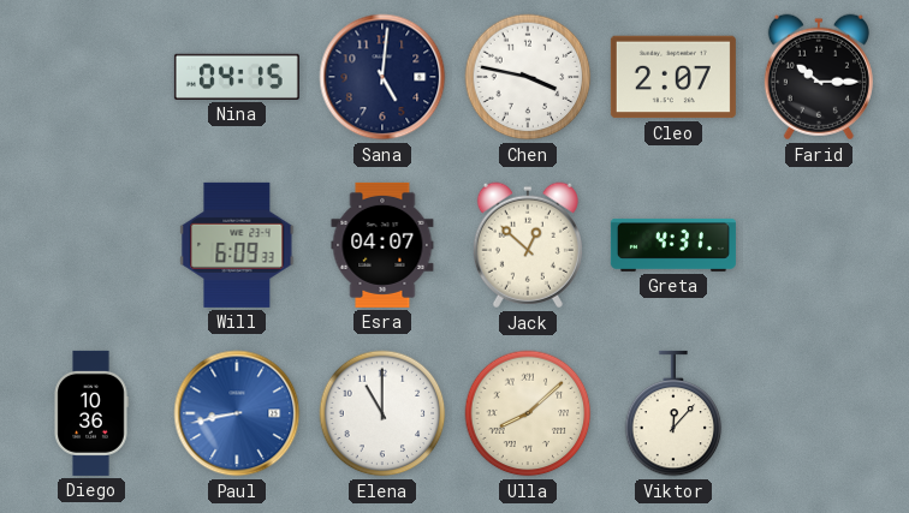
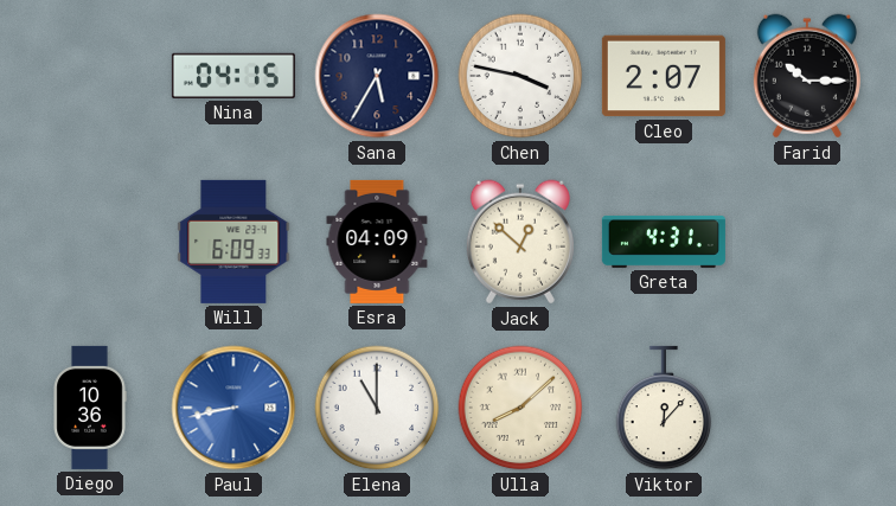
Sana: 5:01 -> 5:35
Esra: 04:07 -> 04:09
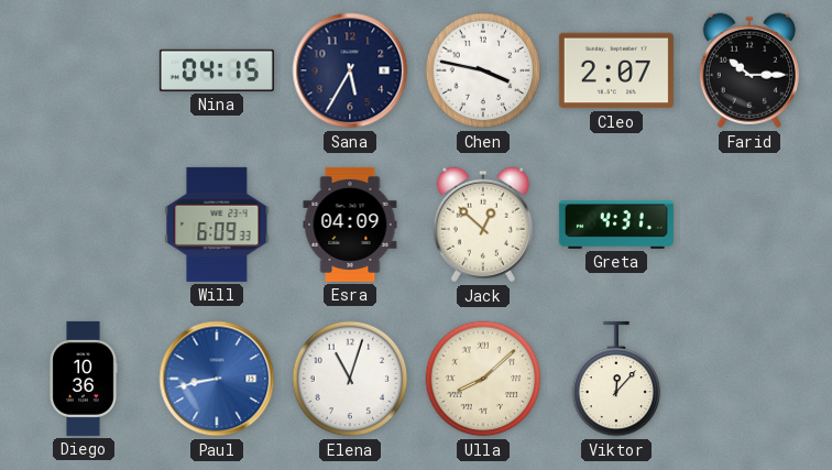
Elena: 11:00 -> 11:03
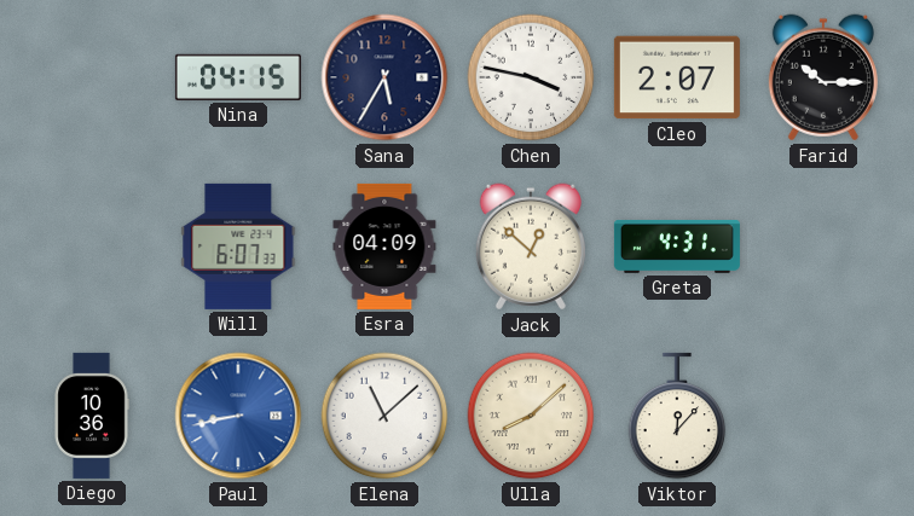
Will: 6:09 -> 6:07
Elena: 11:03 -> 11:08
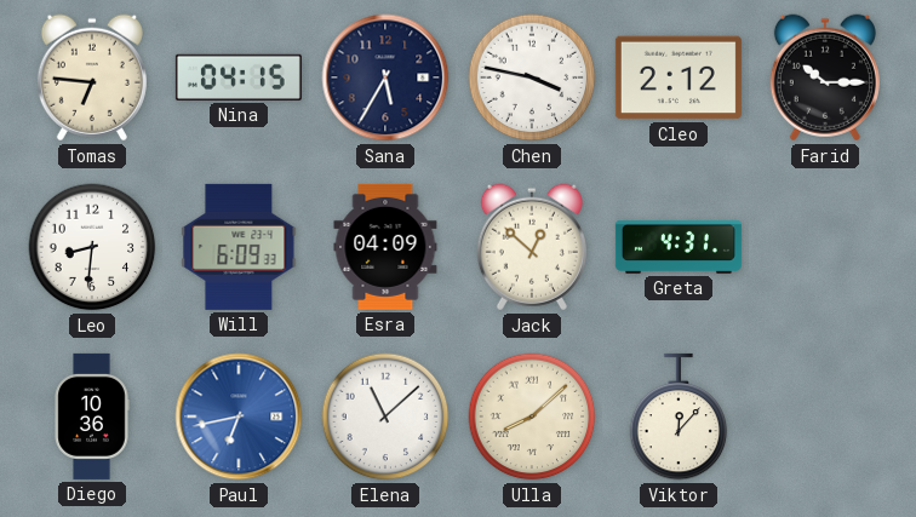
Tomas: none -> 6:46
Cleo: 2:07 -> 2:12
Leo: none -> 8:31
Will: 6:07 -> 6:09
Paul: 8:43 -> 6:43
